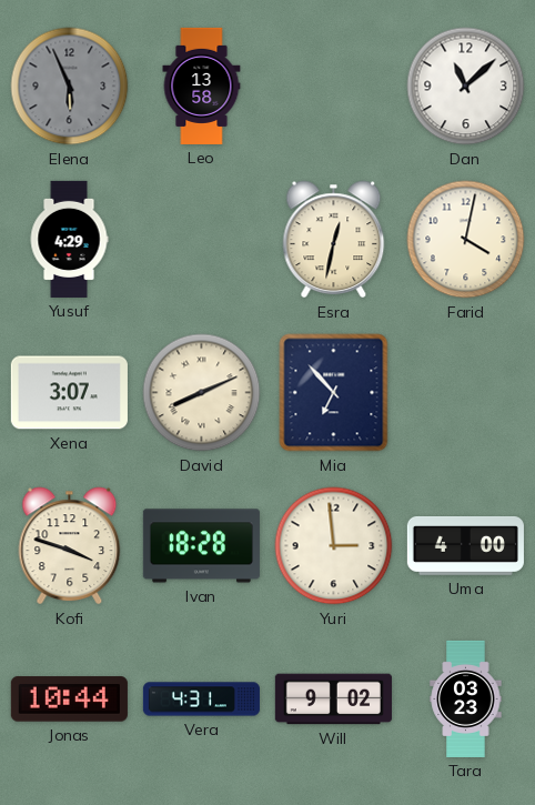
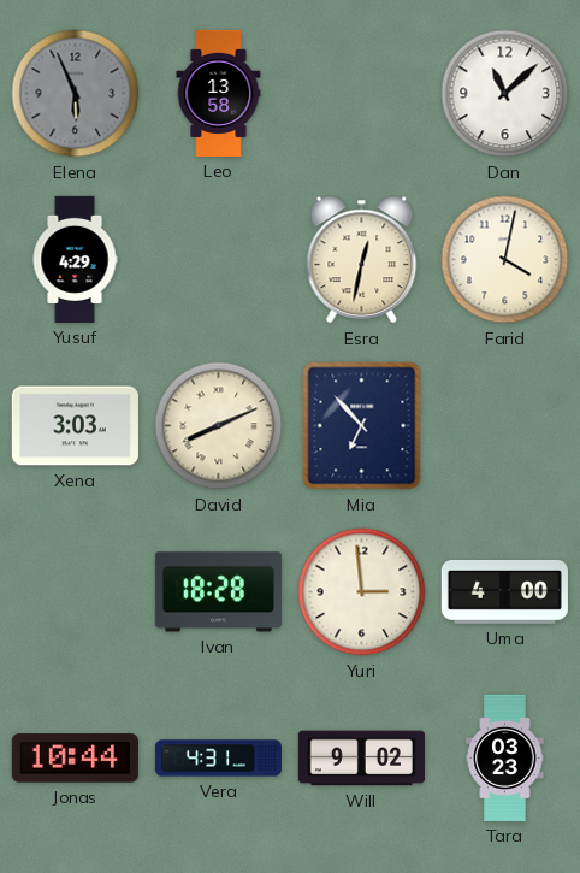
Xena: 3:07 -> 3:03
Kofi: 3:48 -> none
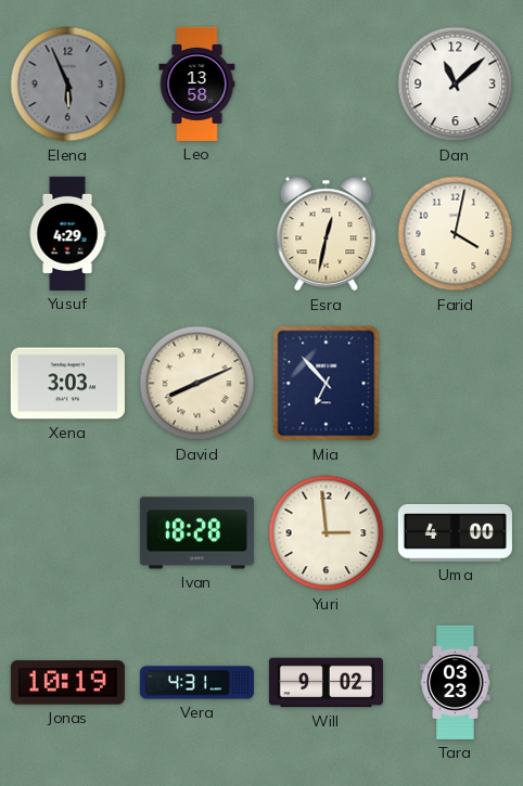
Jonas: 10:44 -> 10:19
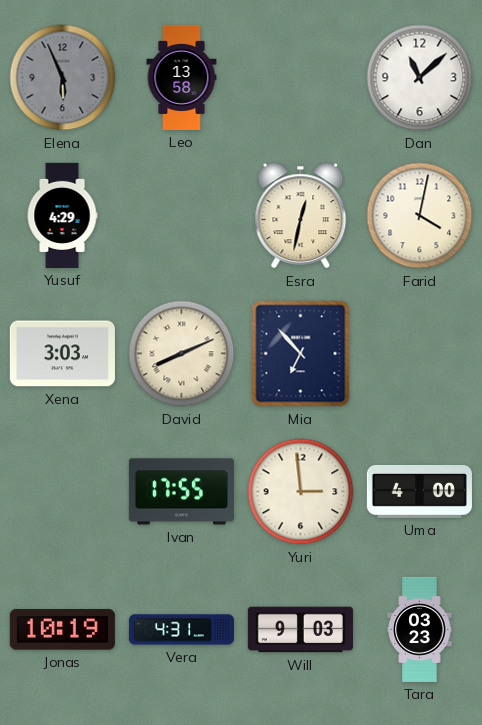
Ivan: 18:28 -> 17:55
Will: 9:02 -> 9:03
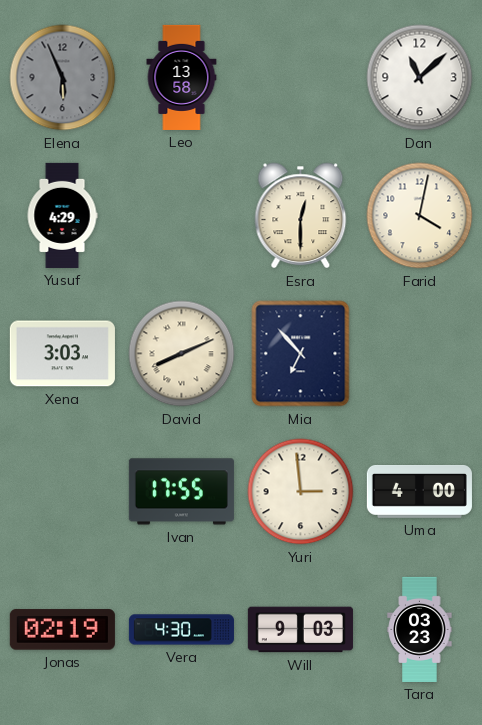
Esra: 12:32 -> 12:30
Jonas: 10:19 -> 02:19
Vera: 4:31 -> 4:30
